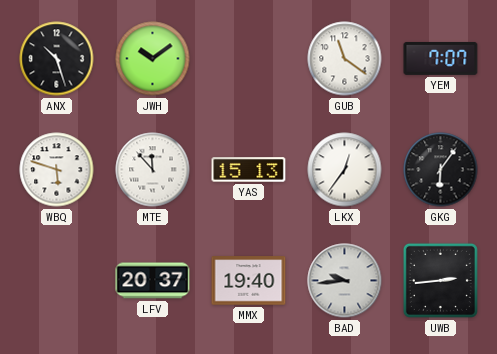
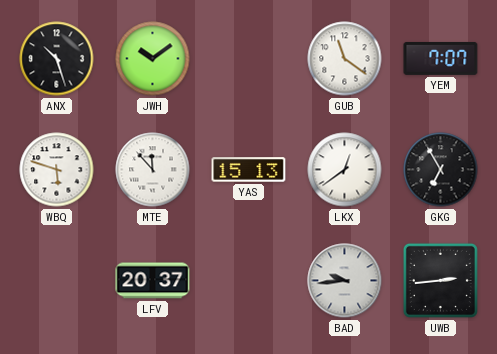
LKX: 12:36 -> 12:39
GKG: 6:06 -> 6:55
MMX: 19:40 -> none
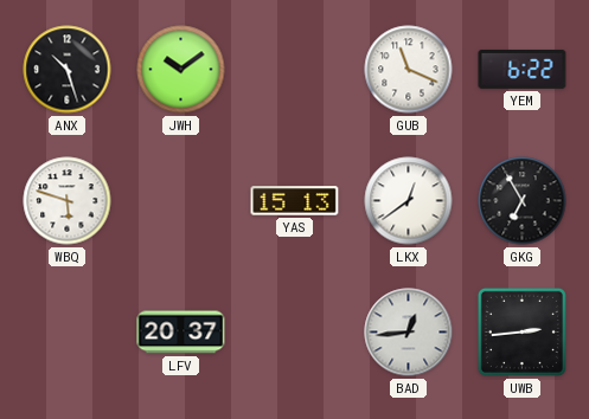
GUB: 11:21 -> 11:19
YEM: 7:07 -> 6:22
MTE: 11:53 -> none
BAD: 9:44 -> 12:44
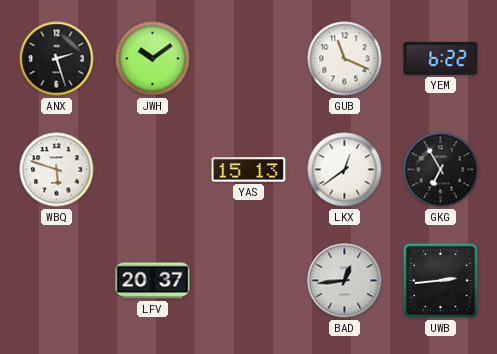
ANX: 10:27 -> 2:27
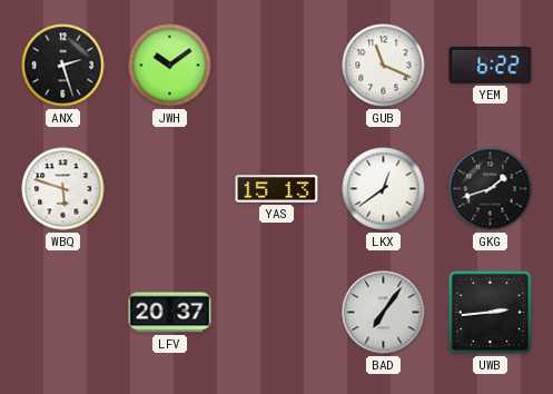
GKG: 6:55 -> 1:42
BAD: 12:44 -> 7:06
